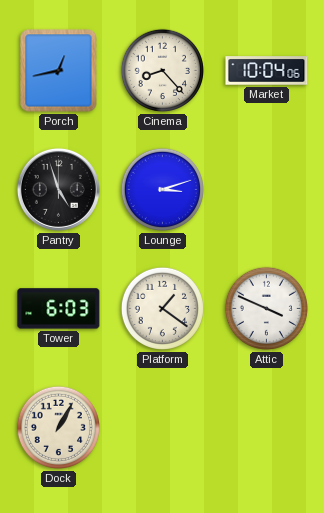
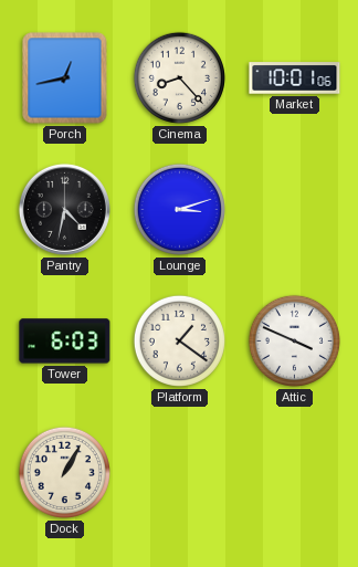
Market: 10:04 -> 10:01
Pantry: 4:57 -> 4:32
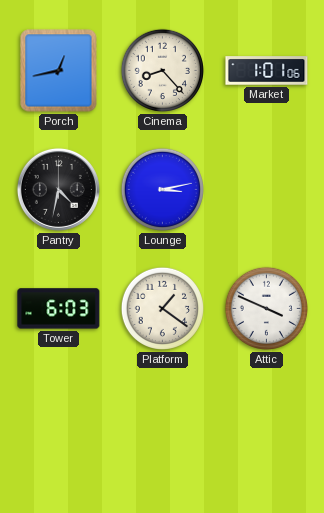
Market: 10:01 -> 1:01
Lounge: 3:12 -> 3:13
Dock: 1:05 -> none
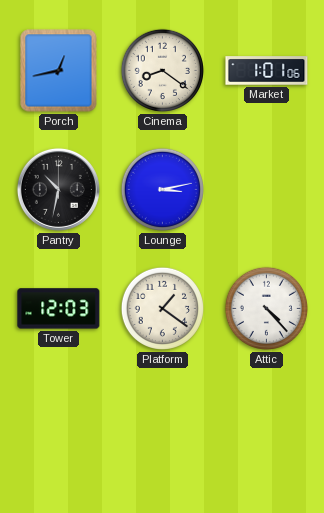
Cinema: 8:23 -> 8:21
Pantry: 4:32 -> 10:32
Tower: 6:03 -> 12:03
Attic: 3:49 -> 4:23
